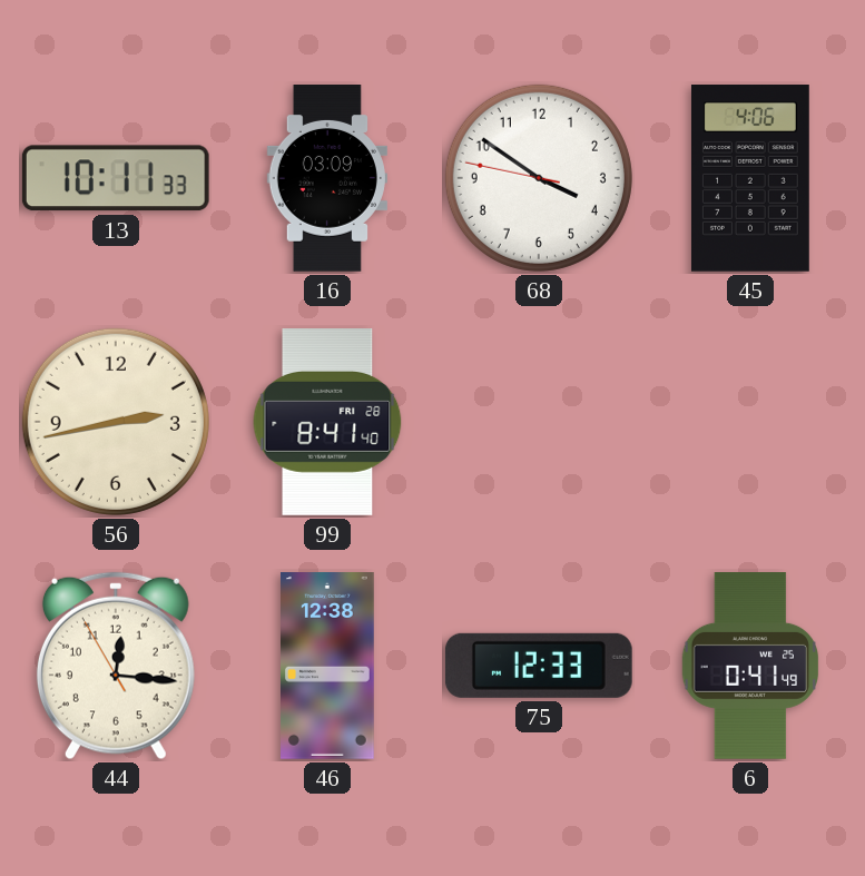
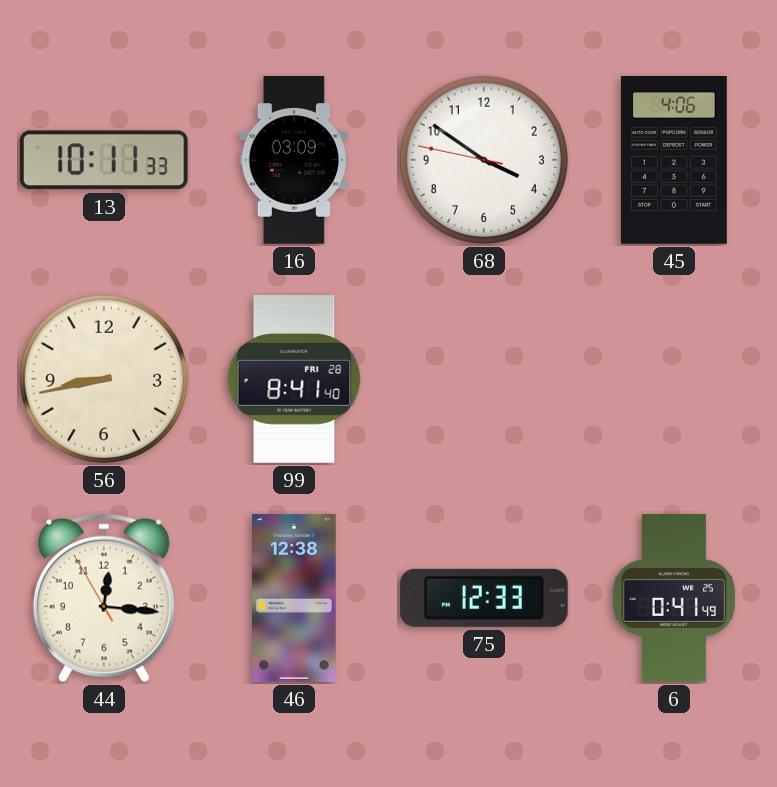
56: 2:43 -> 8:43
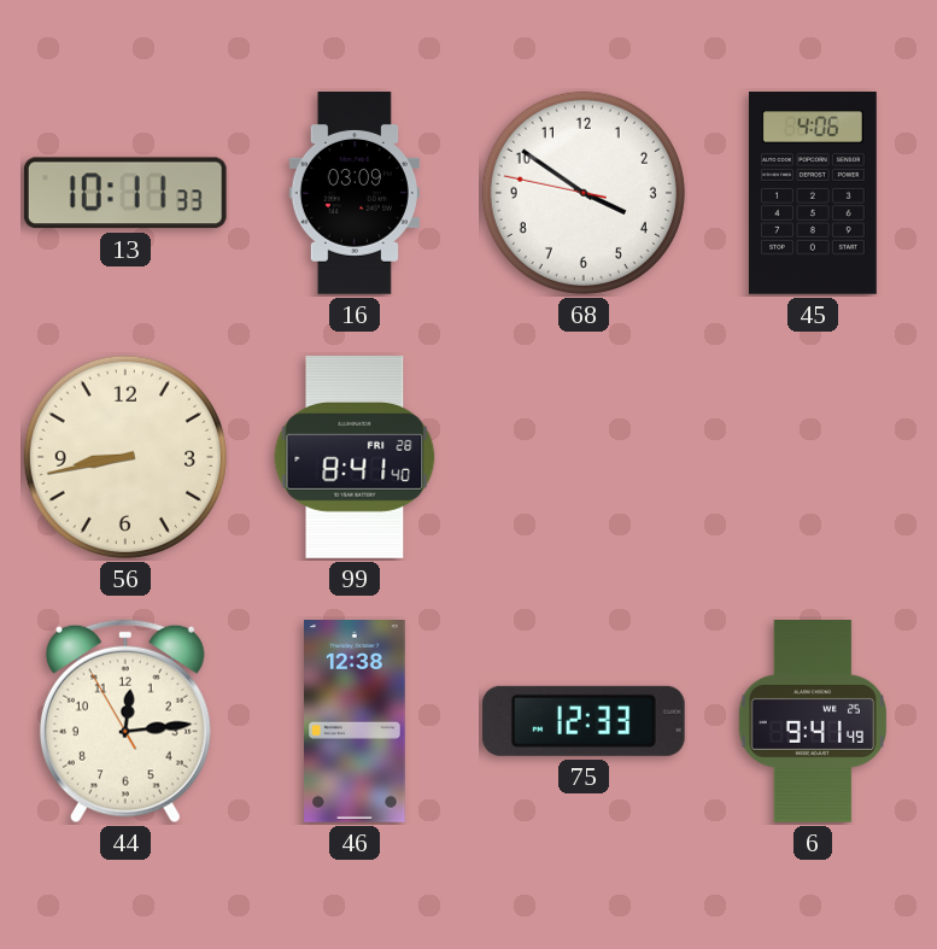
44: 12:15 -> 12:13
6: 0:41 -> 9:41
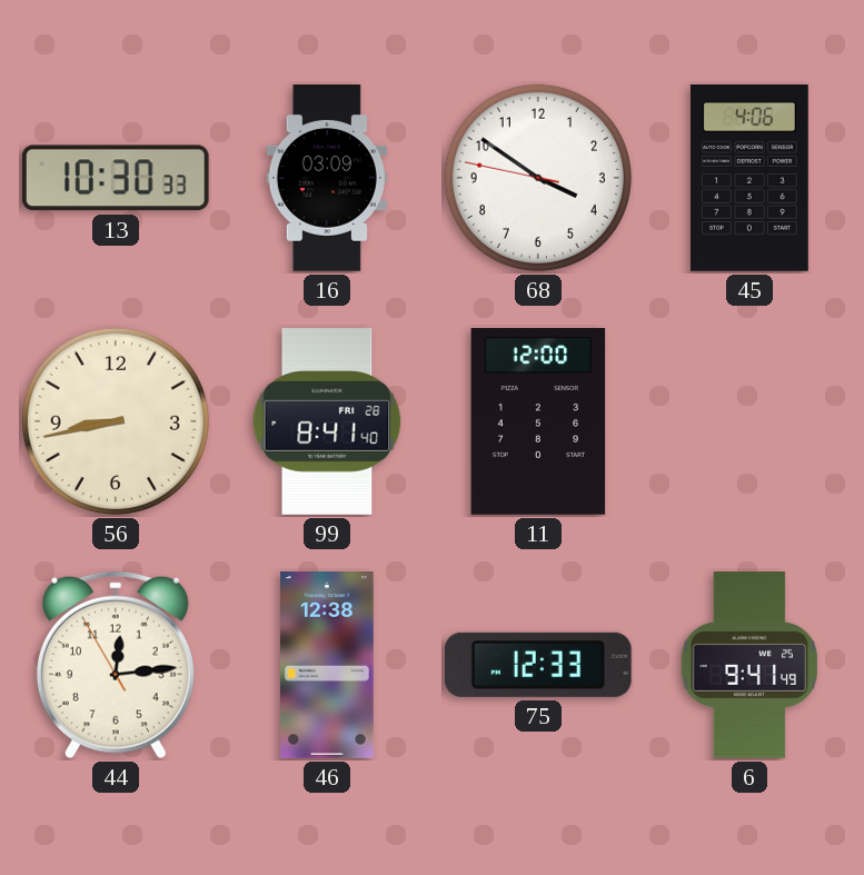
13: 10:11 -> 10:30
11: none -> 12:00
